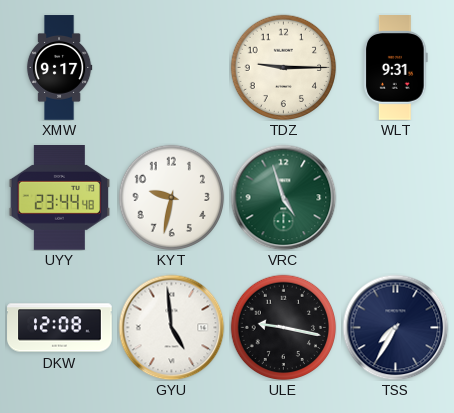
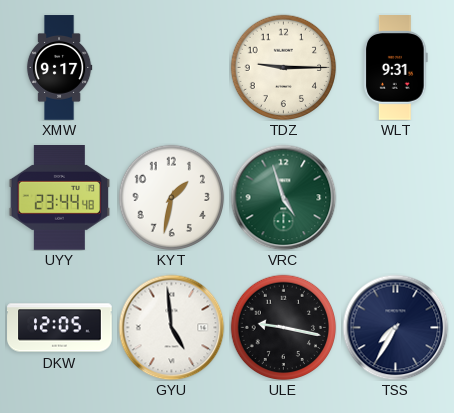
KYT: 9:32 -> 1:32
DKW: 12:08 -> 12:05
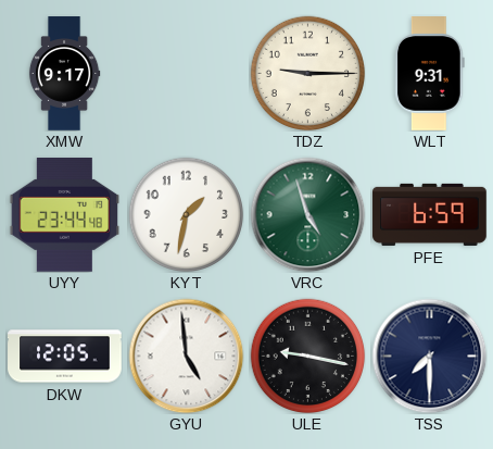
PFE: none -> 6:59
TSS: 7:35 -> 7:30
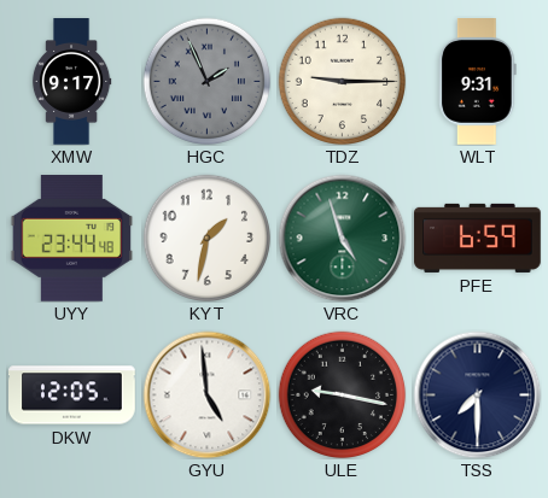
HGC: none -> 1:56
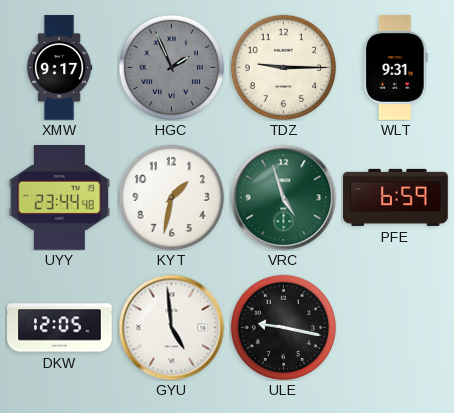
TSS: 7:30 -> none
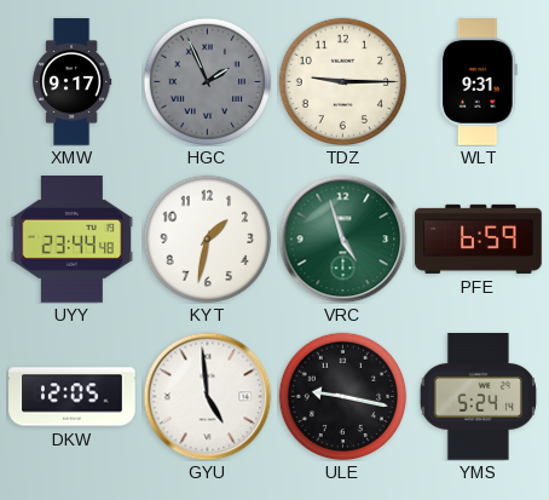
YMS: none -> 5:24
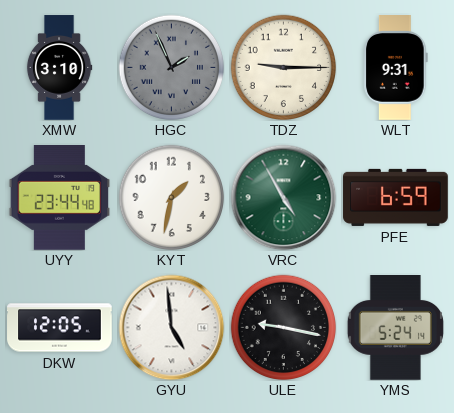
XMW: 9:17 -> 3:10
VRC: 4:57 -> 4:55
